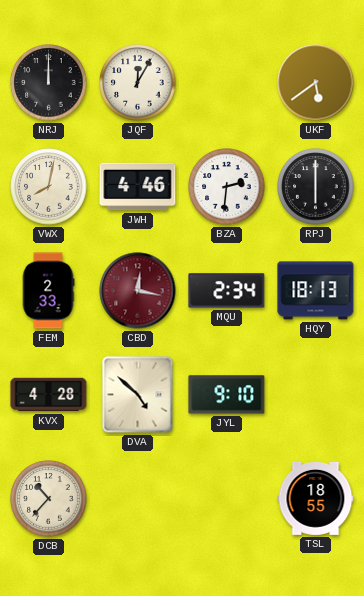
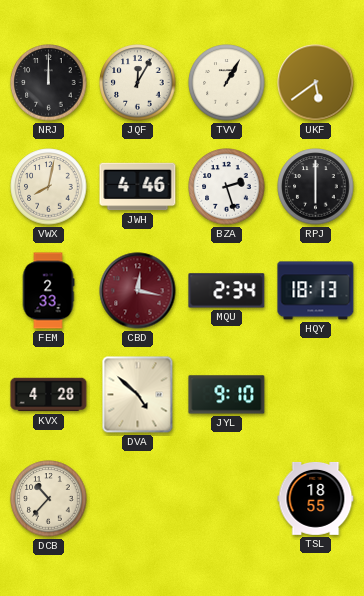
TVV: none -> 1:05
BZA: 2:31 -> 2:27
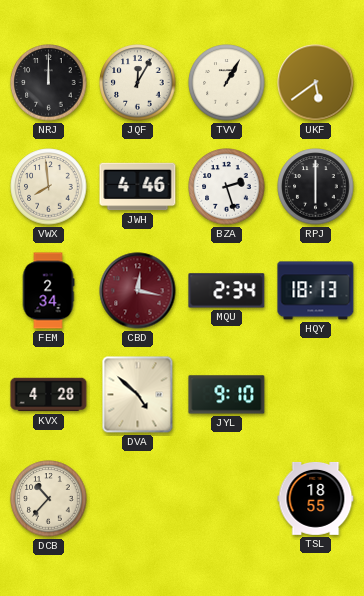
VWX: 8:02 -> 7:59
FEM: 2:33 -> 2:34
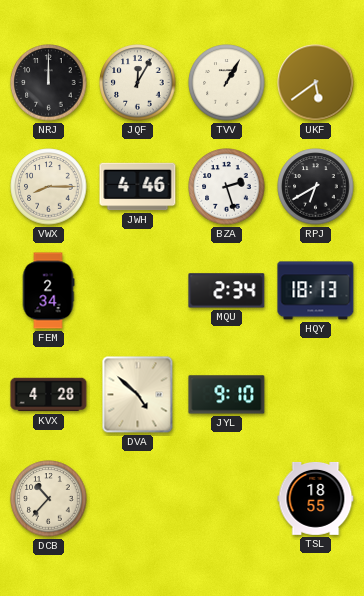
VWX: 7:59 -> 8:15
RPJ: 6:00 -> 6:40
CBD: 12:17 -> none
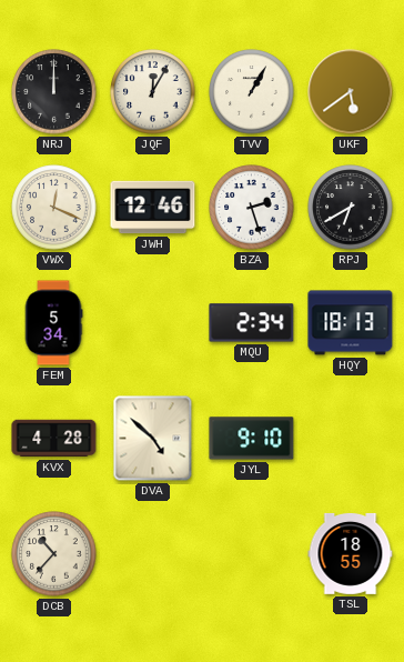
VWX: 8:15 -> 12:19
JWH: 4:46 -> 12:46
FEM: 2:34 -> 5:34
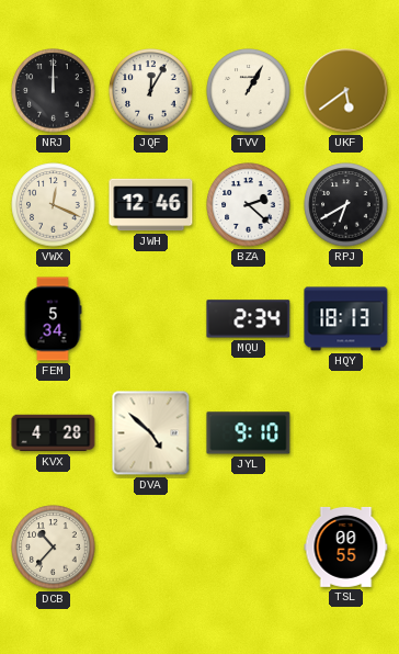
BZA: 2:27 -> 2:22
TSL: 18:55 -> 00:55
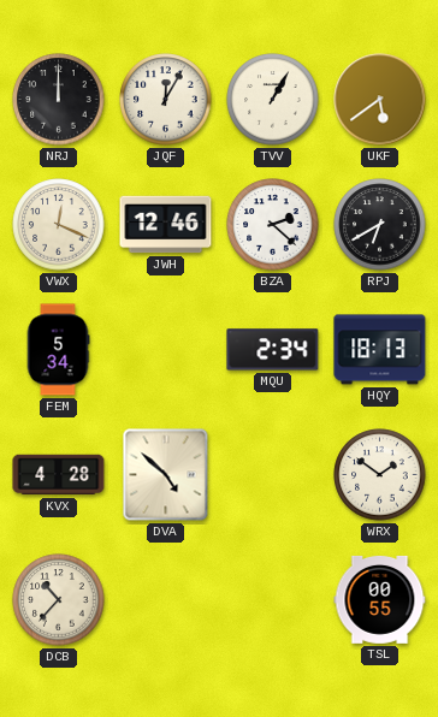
JYL: 9:10 -> none
WRX: none -> 1:51
